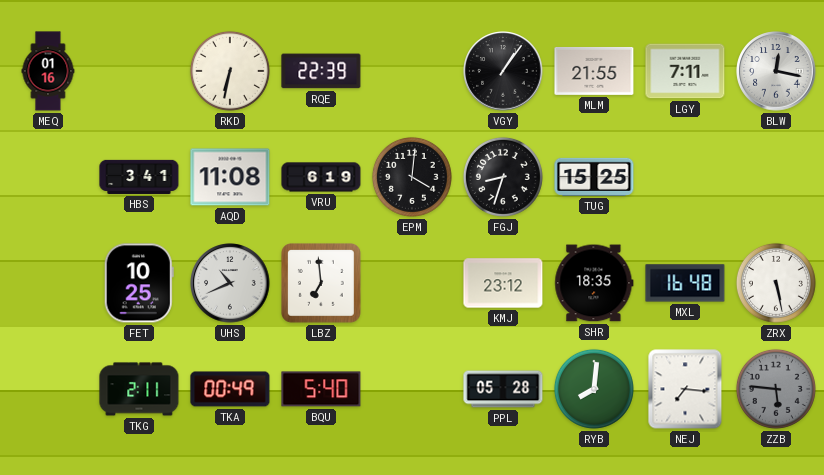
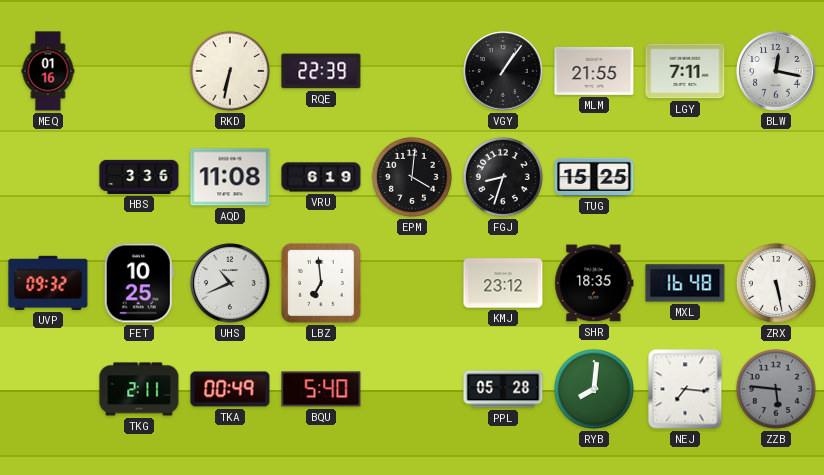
HBS: 3:41 -> 3:36
UVP: none -> 09:32
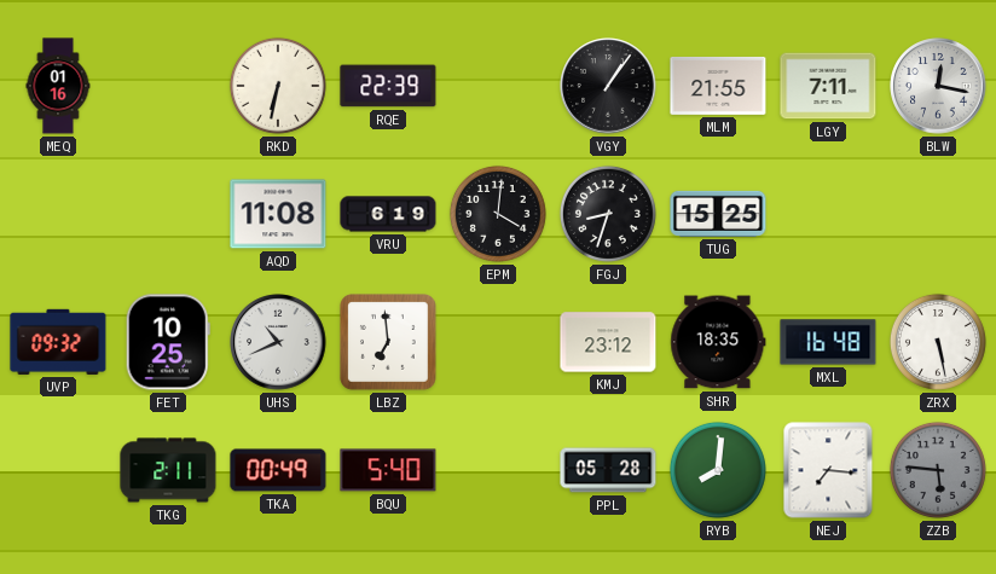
HBS: 3:36 -> none
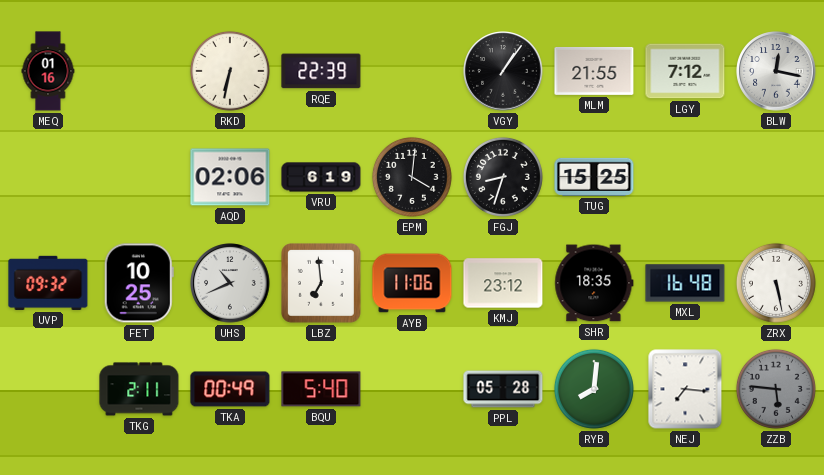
LGY: 7:11 -> 7:12
AQD: 11:08 -> 02:06
AYB: none -> 11:06
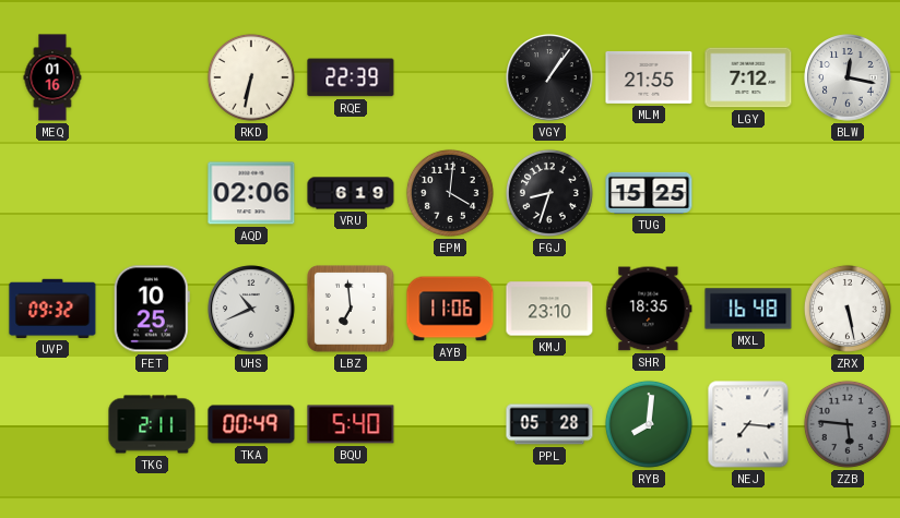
KMJ: 23:12 -> 23:10
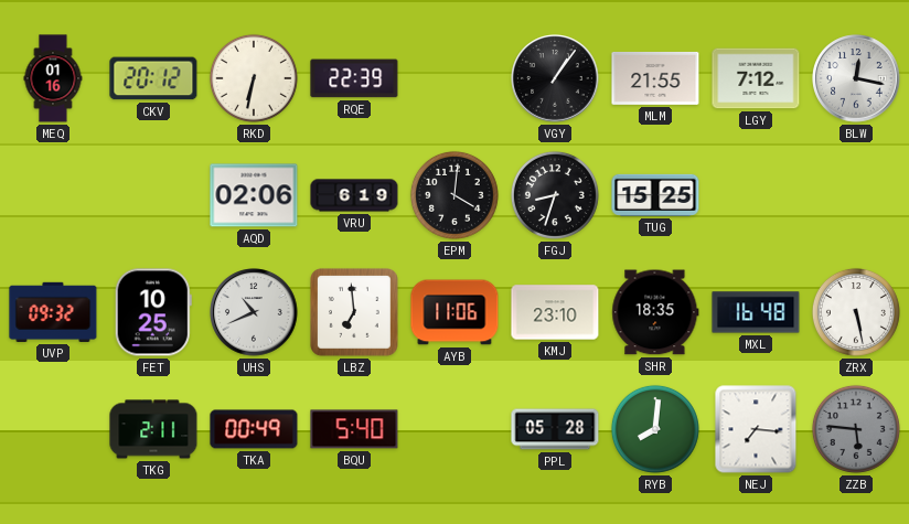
CKV: none -> 20:12
